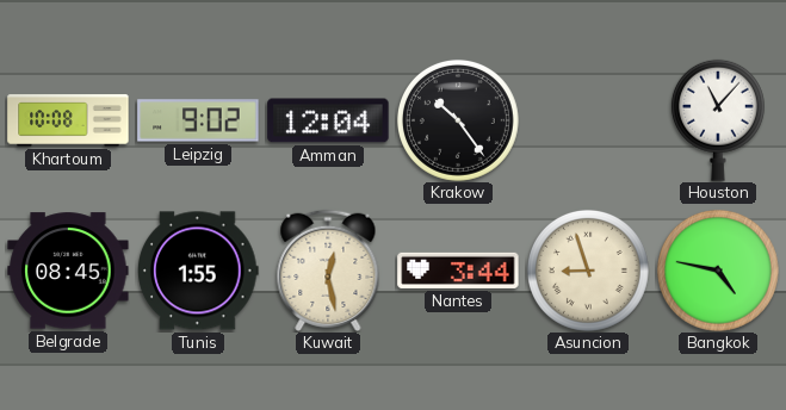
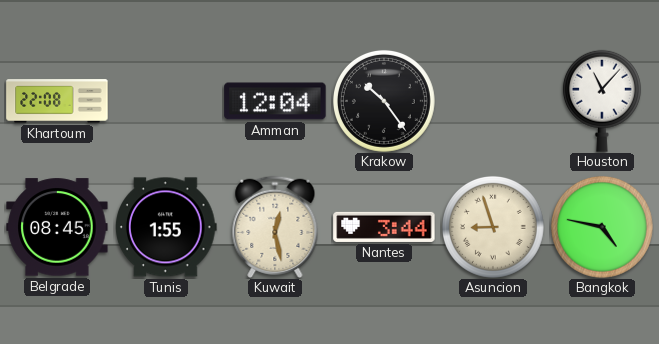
Khartoum: 10:08 -> 22:08
Leipzig: 9:02 -> none
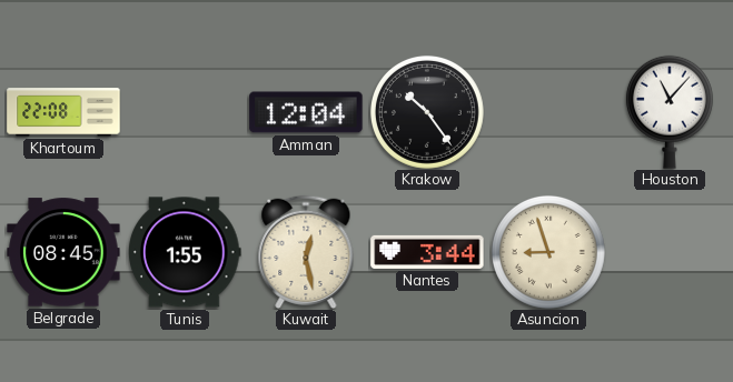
Bangkok: 4:47 -> none
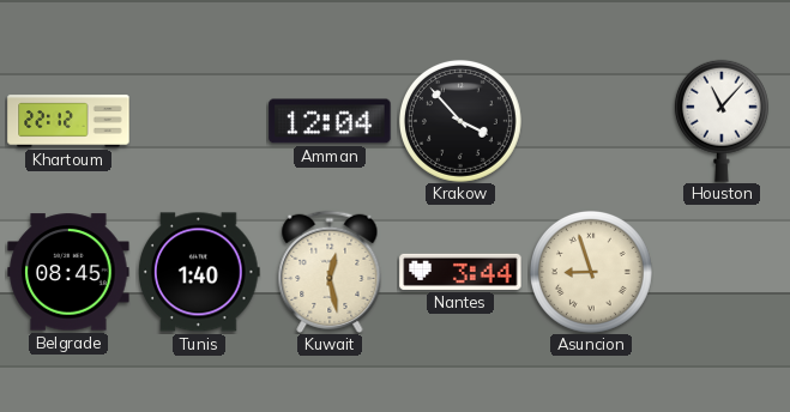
Khartoum: 22:08 -> 22:12
Krakow: 10:24 -> 3:53
Tunis: 1:55 -> 1:40
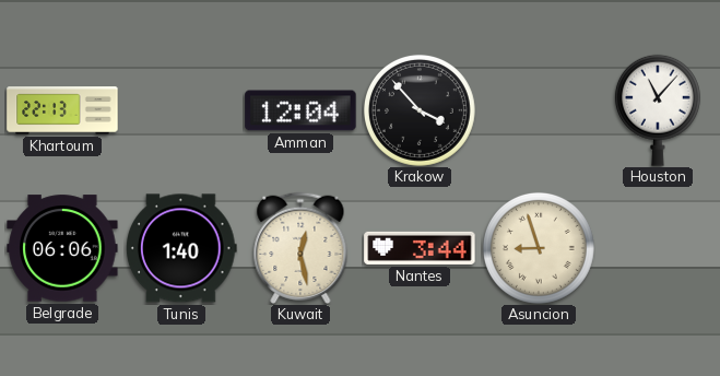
Khartoum: 22:12 -> 22:13
Belgrade: 08:45 -> 06:06
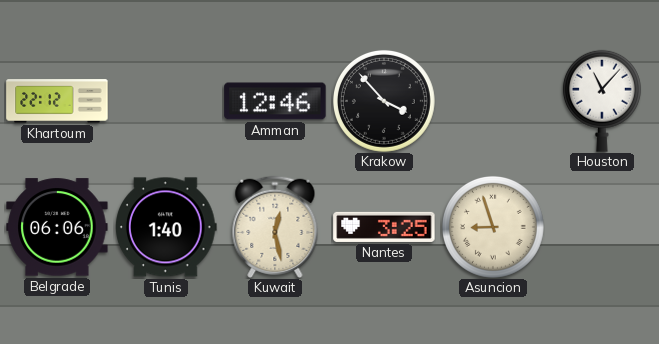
Khartoum: 22:13 -> 22:12
Amman: 12:04 -> 12:46
Nantes: 3:44 -> 3:25
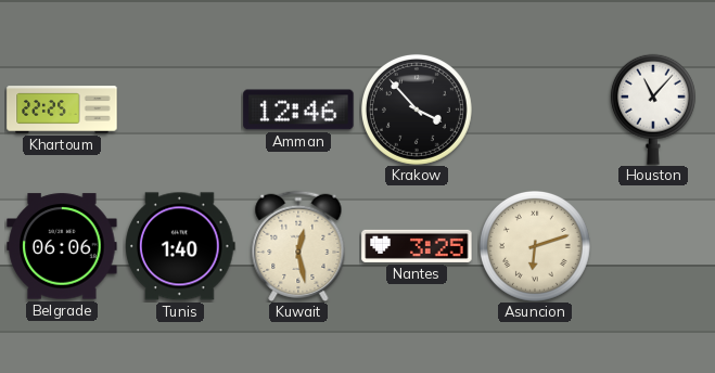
Khartoum: 22:12 -> 22:25
Asuncion: 8:57 -> 6:12
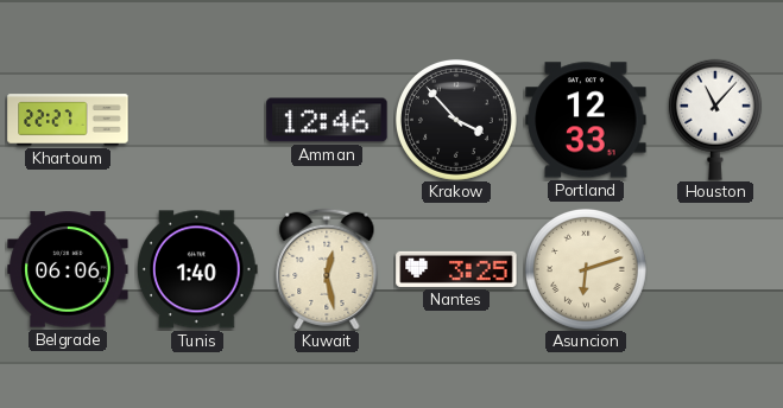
Khartoum: 22:25 -> 22:27
Portland: none -> 12:33
